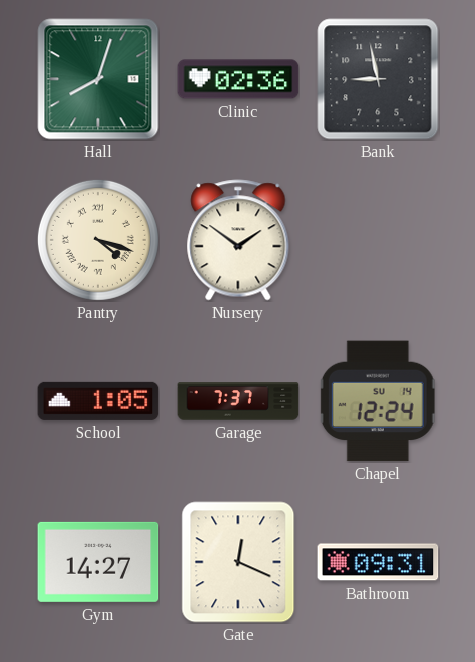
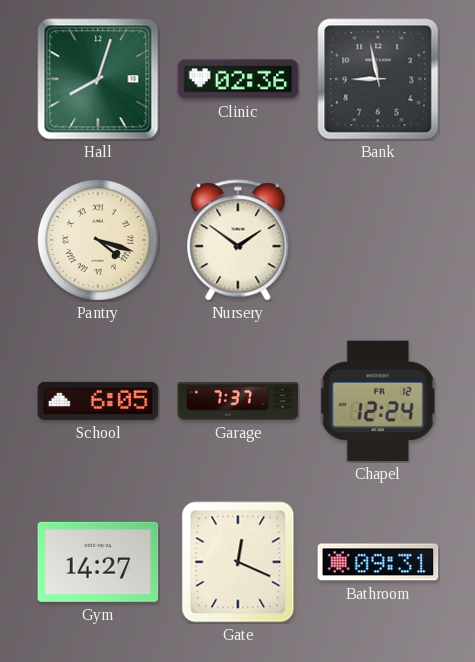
School: 1:05 -> 6:05
Chapel date: SU 14 -> FR 12
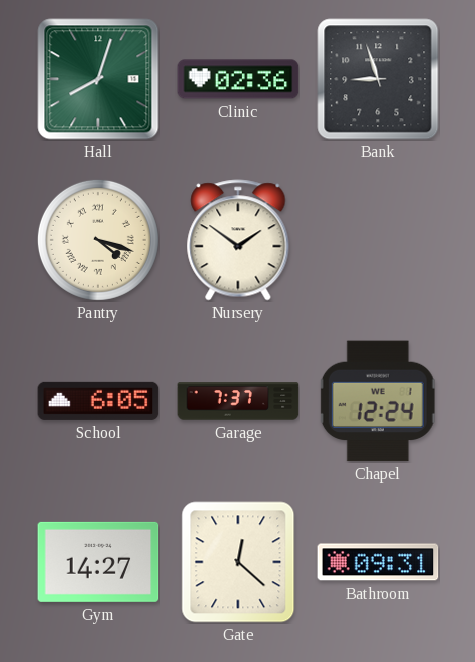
Bank: 8:58 -> 8:57
Chapel date: FR 12 -> WE 1
Gate: 12:19 -> 12:22
